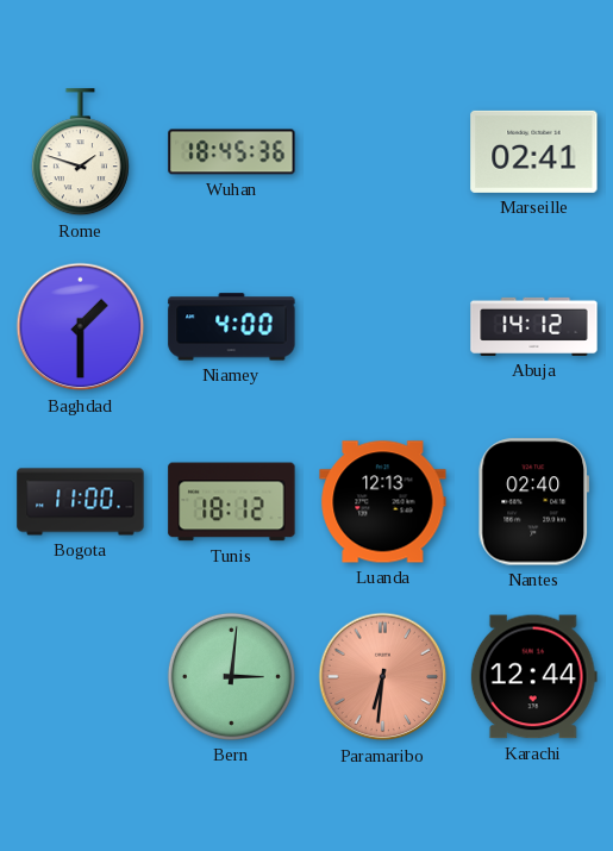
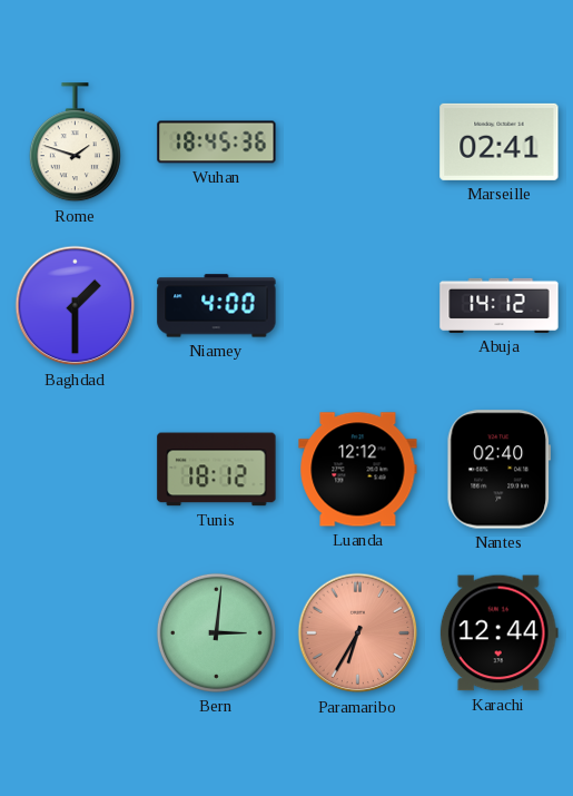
Bogota: 11:00 -> none
Luanda: 12:13 -> 12:12
Paramaribo: 6:31 -> 6:35
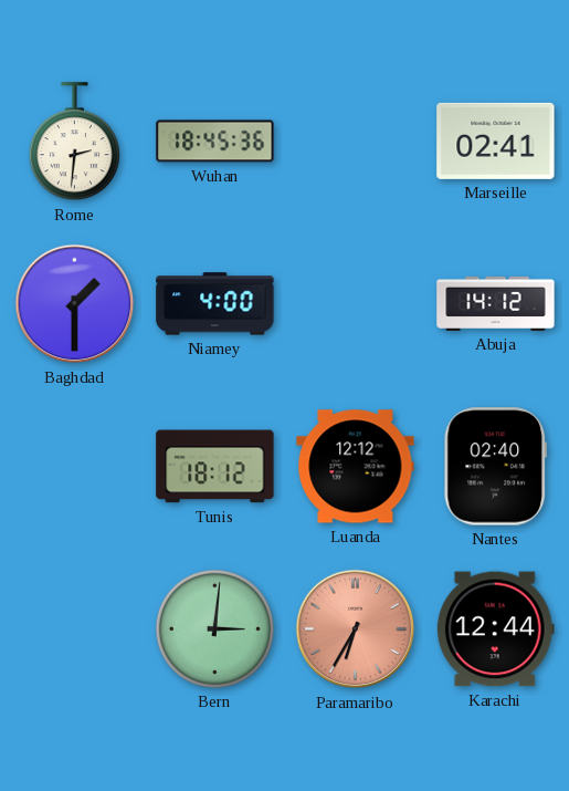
Rome: 1:48 -> 2:31
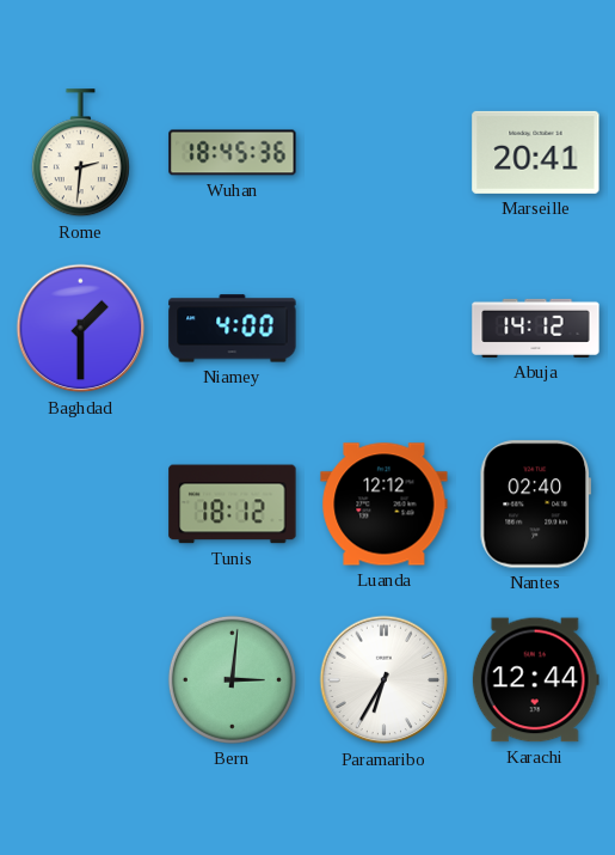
Marseille: 02:41 -> 20:41
Paramaribo dial: salmon -> white
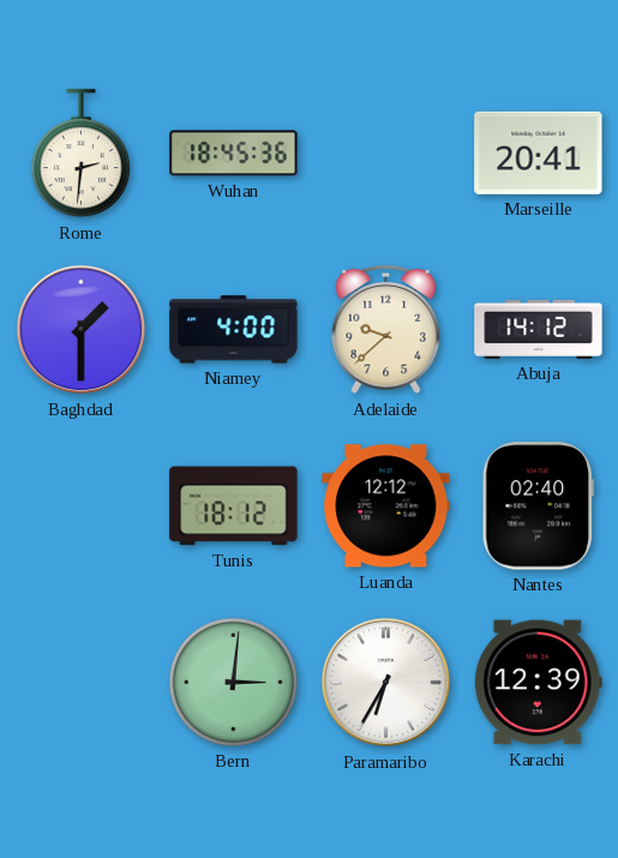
Adelaide: none -> 9:38
Karachi: 12:44 -> 12:39
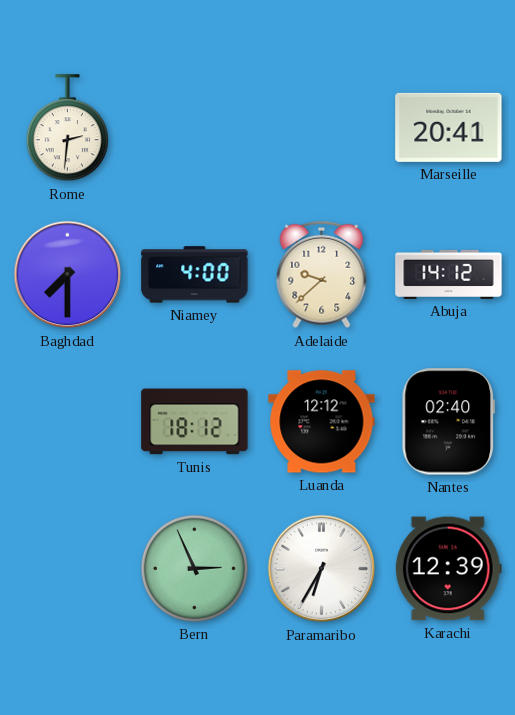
Wuhan: 18:45 -> none
Baghdad: 1:30 -> 7:30
Bern: 3:01 -> 2:56
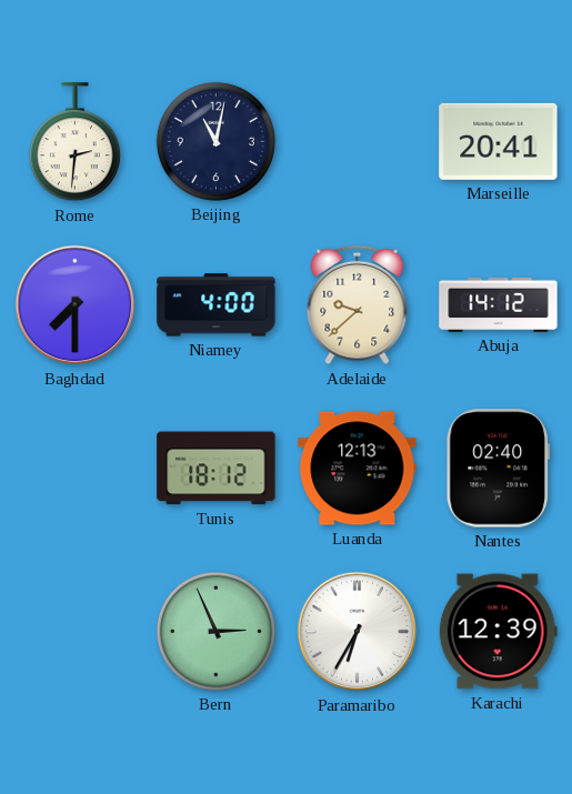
Beijing: none -> 11:02
Luanda: 12:12 -> 12:13
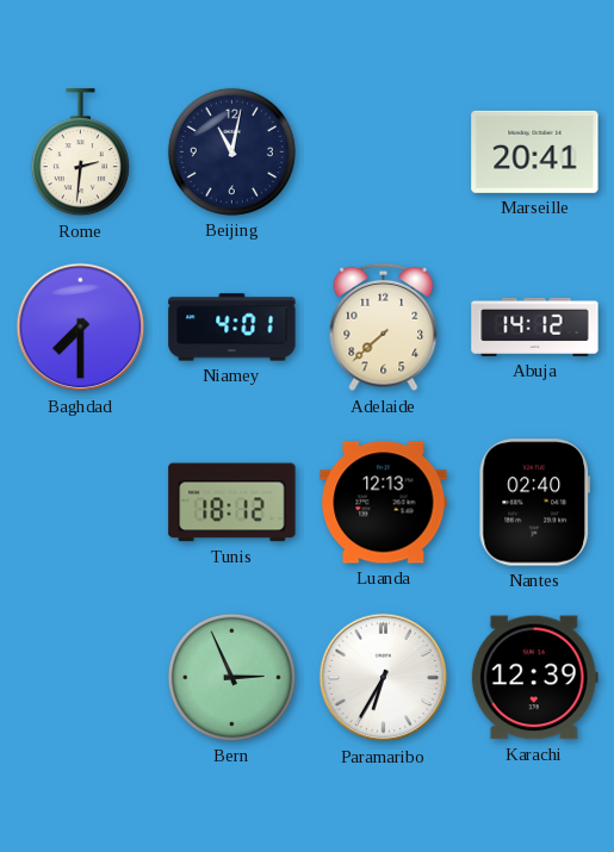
Niamey: 4:00 -> 4:01
Adelaide: 9:38 -> 7:38
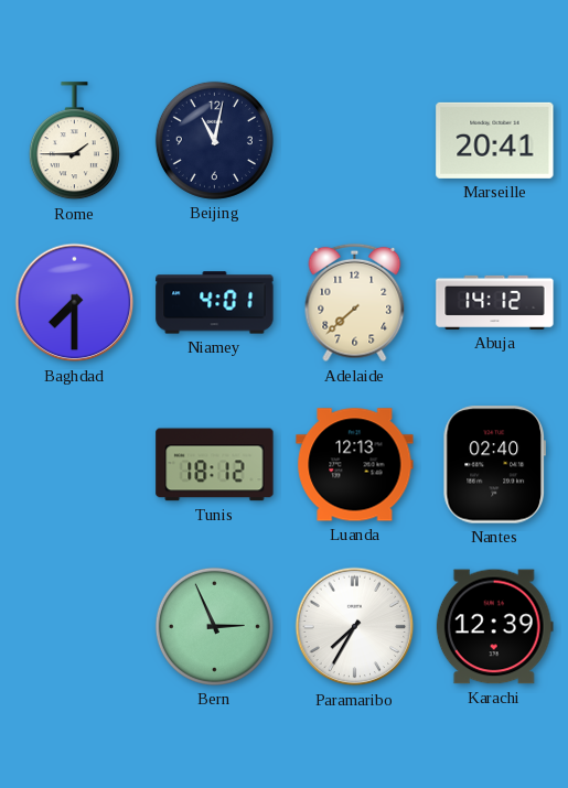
Rome: 2:31 -> 1:45
Paramaribo: 6:35 -> 7:35
